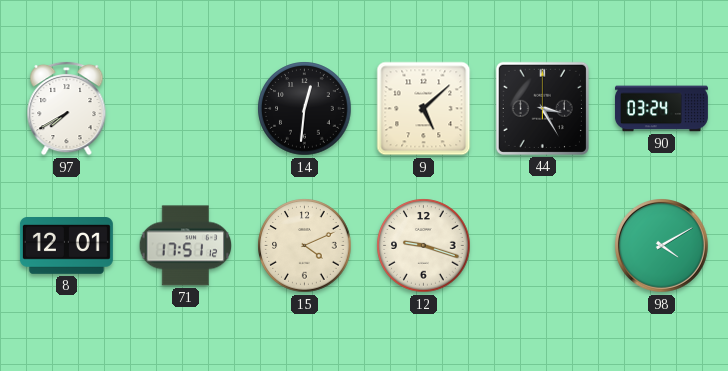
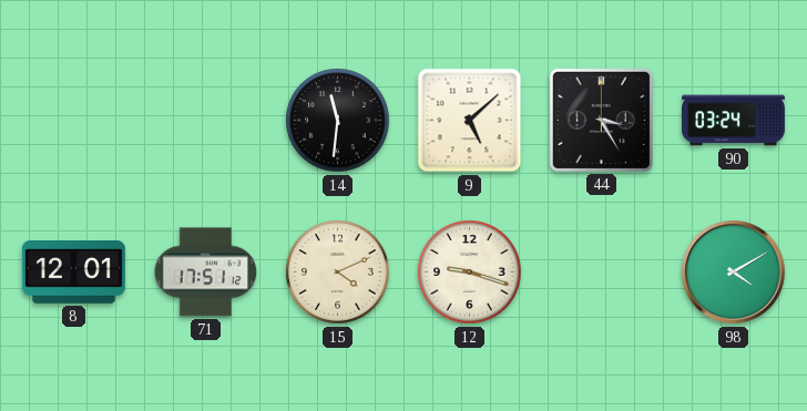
97: 7:40 -> none
14: 12:31 -> 11:31
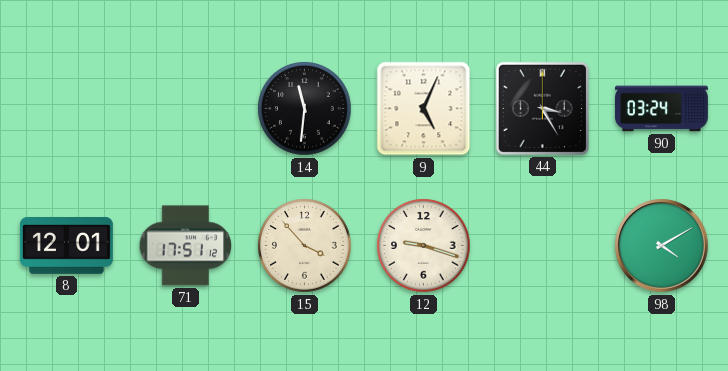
9: 5:08 -> 5:04
15: 4:11 -> 3:53
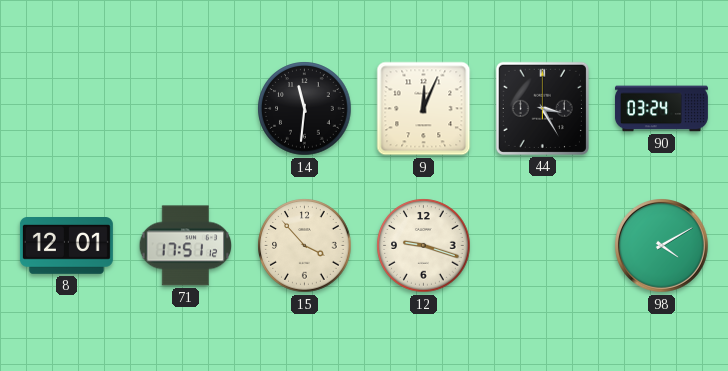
9: 5:04 -> 12:04
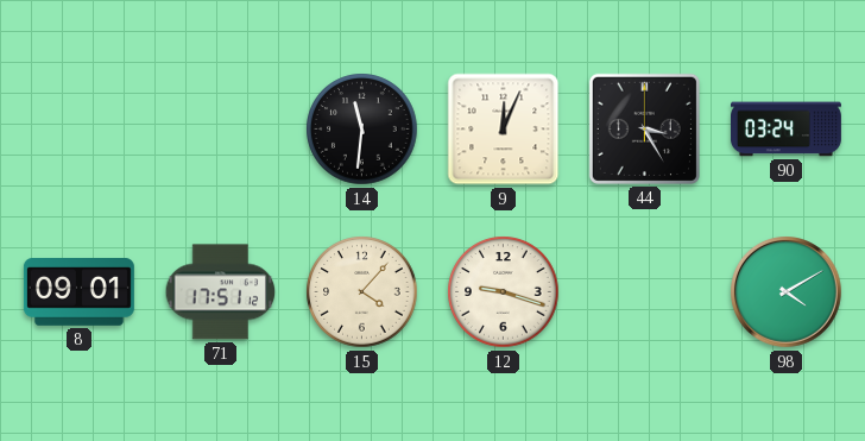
8: 12:01 -> 09:01
15: 3:53 -> 4:07
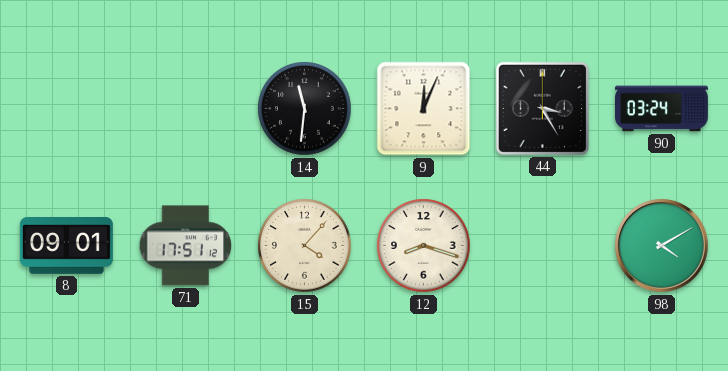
12: 9:18 -> 8:18
